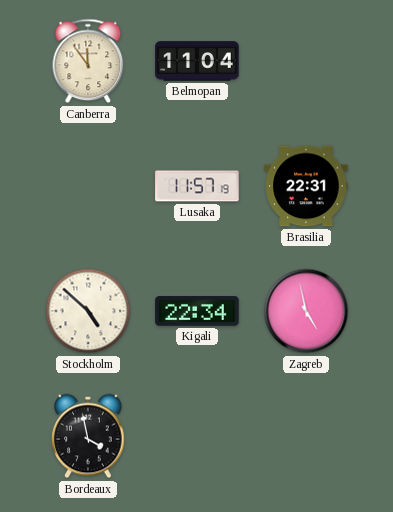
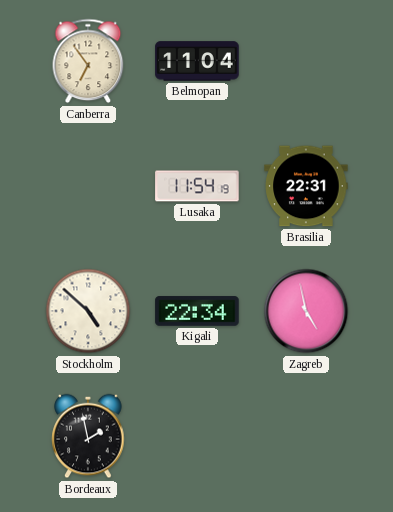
Canberra: 11:54 -> 6:54
Lusaka: 11:57 -> 11:54
Bordeaux: 3:58 -> 1:58
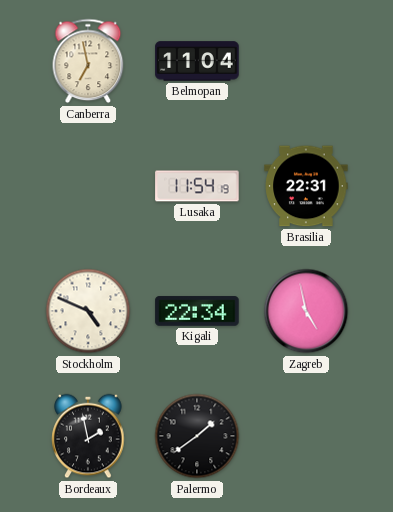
Canberra: 6:54 -> 6:58
Stockholm: 4:52 -> 4:49
Palermo: none -> 1:39
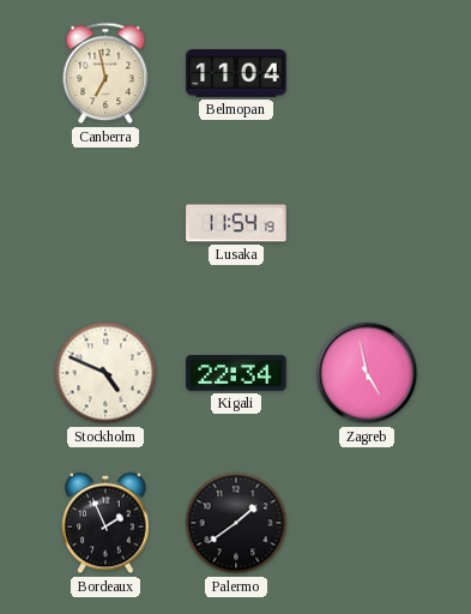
Brasilia: 22:31 -> none
Bordeaux: 1:58 -> 1:56
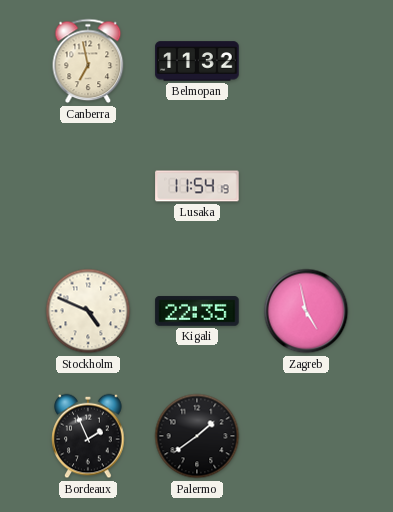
Belmopan: 11:04 -> 11:32
Kigali: 22:34 -> 22:35
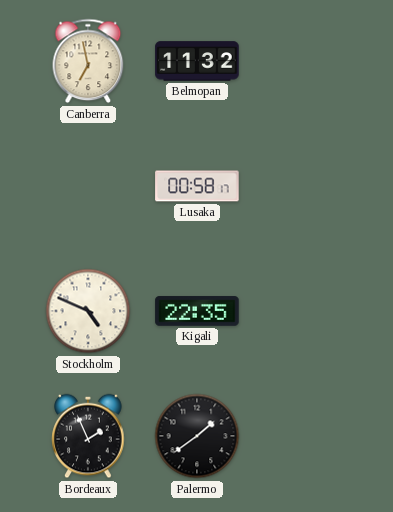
Lusaka: 11:54 -> 00:58
Zagreb: 4:58 -> none
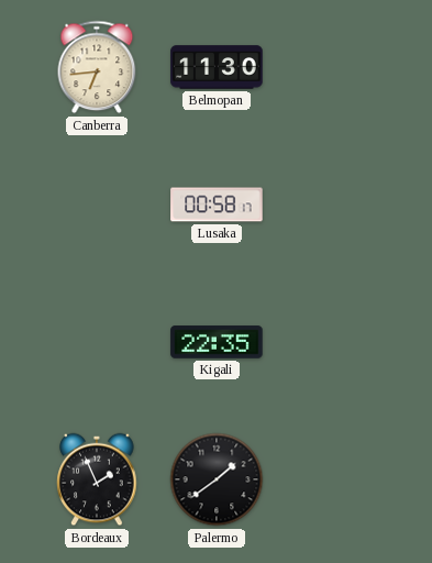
Canberra: 6:58 -> 6:44
Belmopan: 11:32 -> 11:30
Stockholm: 4:49 -> none
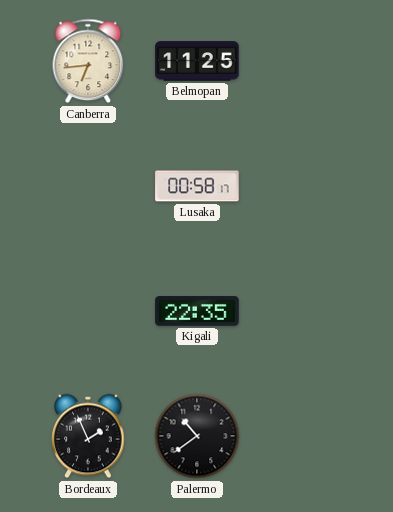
Belmopan: 11:30 -> 11:25
Palermo: 1:39 -> 10:39
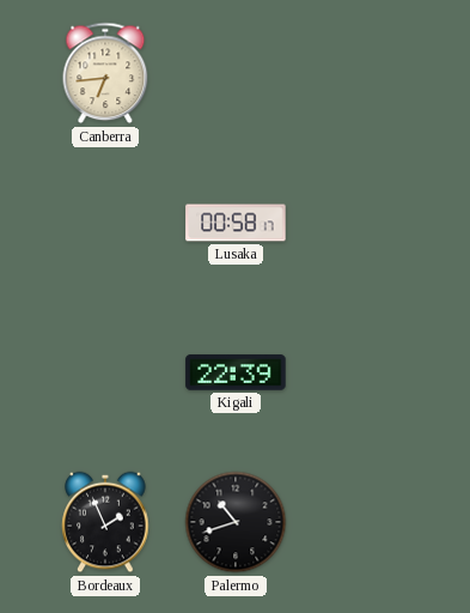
Belmopan: 11:25 -> none
Kigali: 22:35 -> 22:39
Palermo: 10:39 -> 10:42
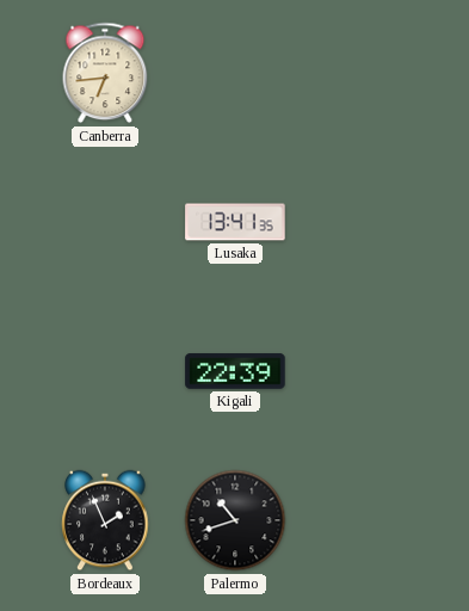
Lusaka: 00:58 -> 13:41
